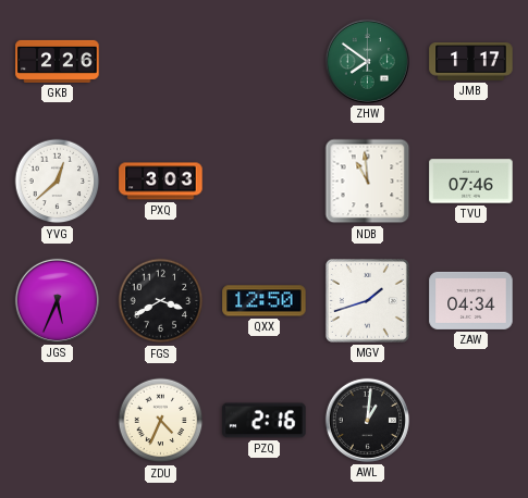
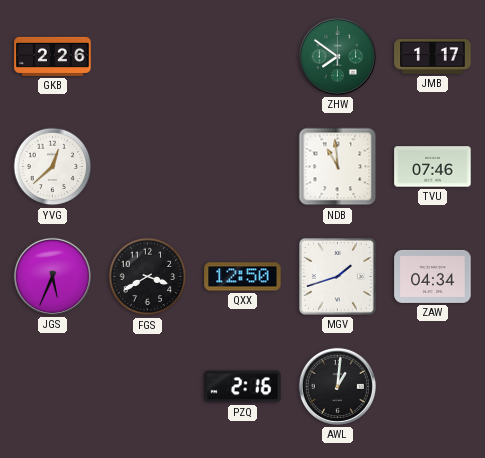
PXQ: 3:03 -> none
ZDU: 4:34 -> none
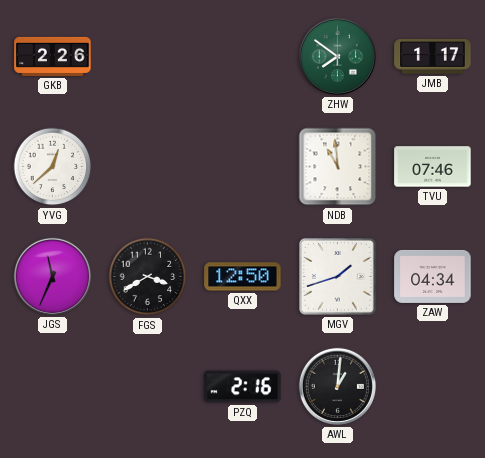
JGS: 5:34 -> 11:34
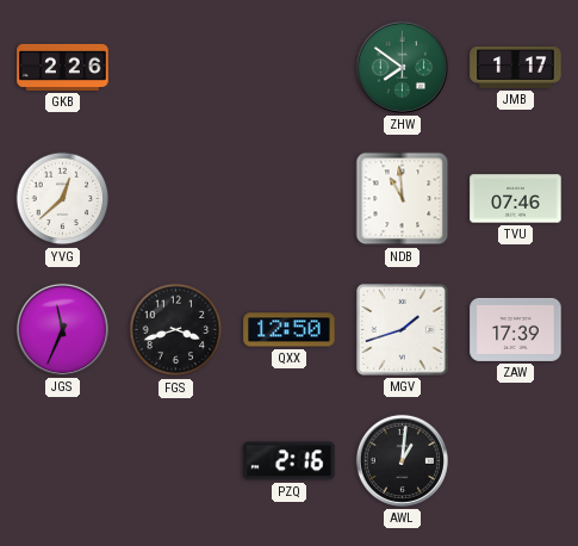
FGS: 3:40 -> 3:42
ZAW: 04:34 -> 17:39
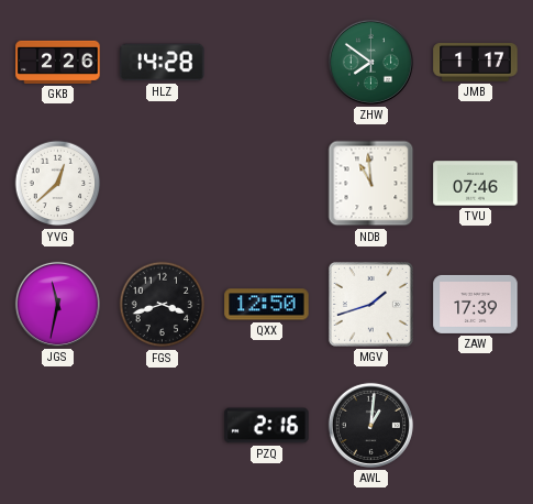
HLZ: none -> 14:28
JGS: 11:34 -> 11:32
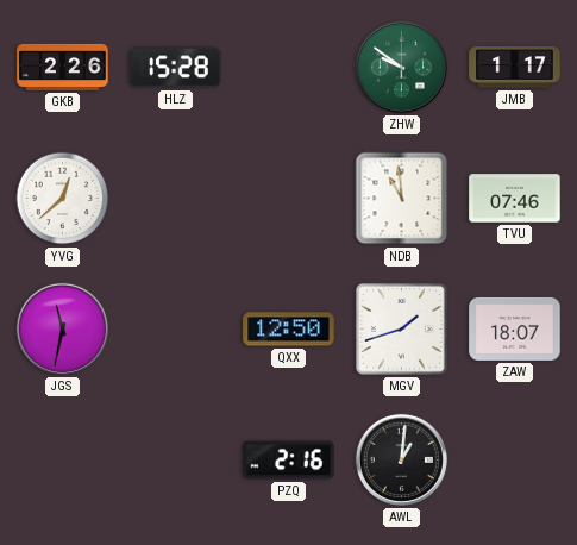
HLZ: 14:28 -> 15:28
ZHW: 7:51 -> 9:51
FGS: 3:42 -> none
ZAW: 17:39 -> 18:07
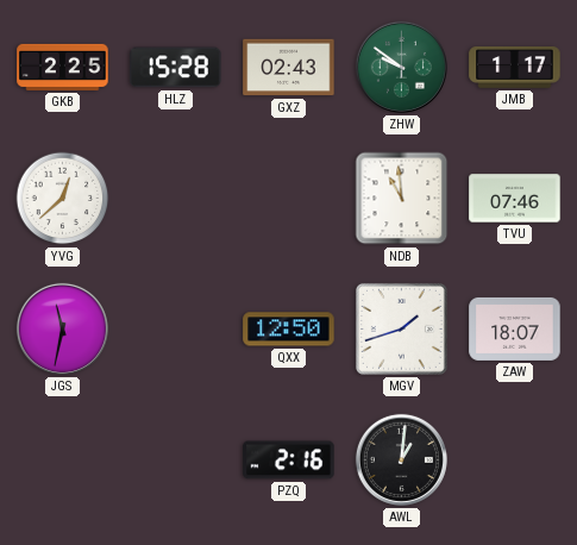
GKB: 2:26 -> 2:25
GXZ: none -> 02:43
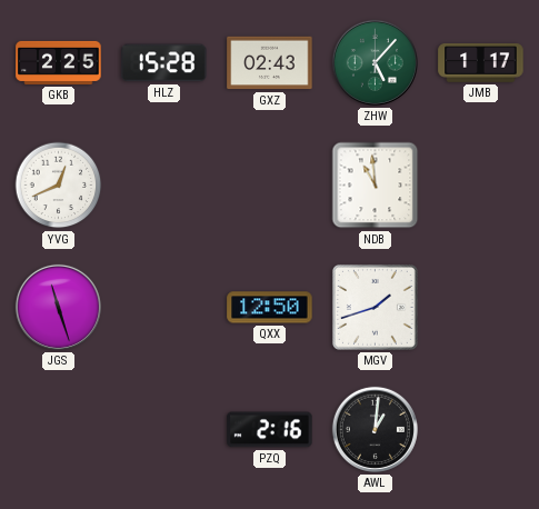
ZHW: 9:51 -> 5:07
YVG: 12:38 -> 12:41
TVU: 07:46 -> none
JGS: 11:32 -> 11:27
ZAW: 18:07 -> none
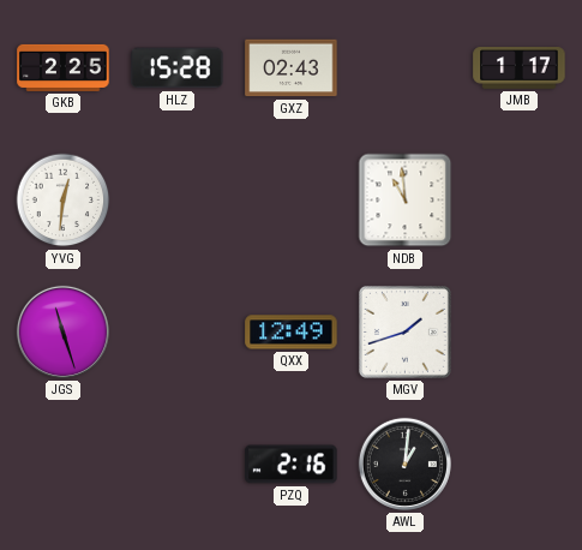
ZHW: 5:07 -> none
YVG: 12:41 -> 12:31
QXX: 12:50 -> 12:49
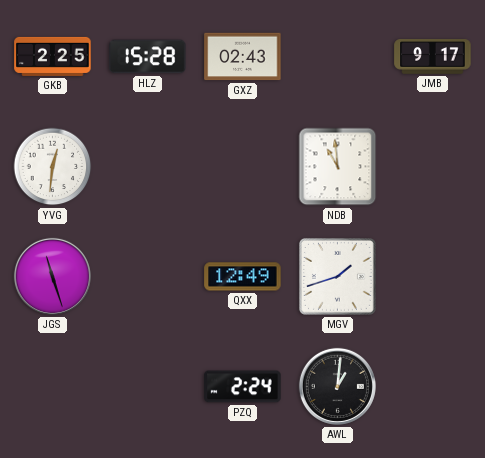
JMB: 1:17 -> 9:17
PZQ: 2:16 -> 2:24
